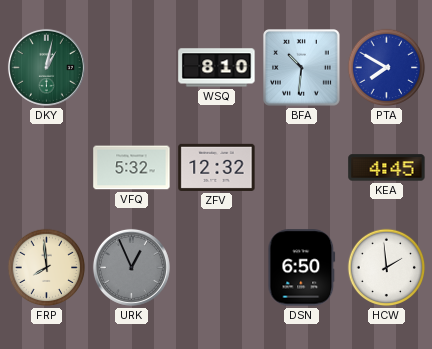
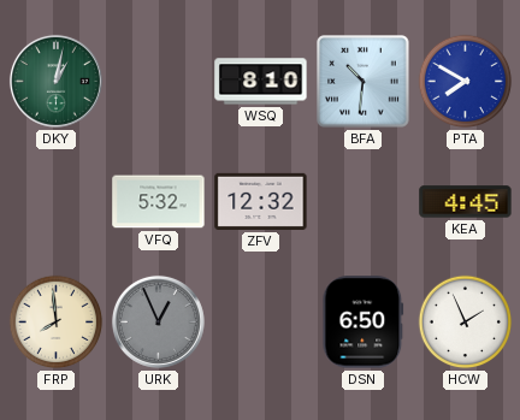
HCW: 1:59 -> 1:56
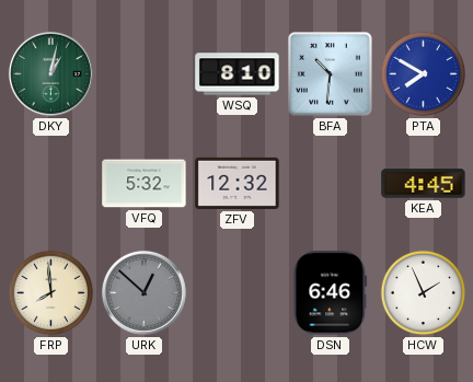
URK: 12:56 -> 12:52
DSN: 6:50 -> 6:46
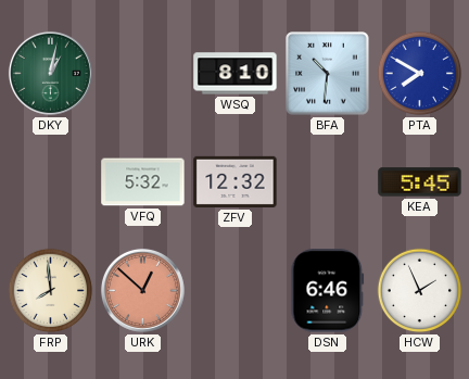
KEA: 4:45 -> 5:45
URK dial: grey -> salmon
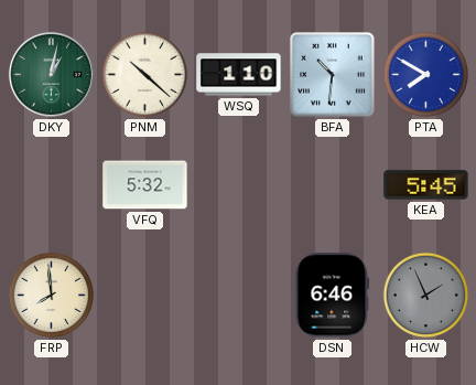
PNM: none -> 10:22
WSQ: 8:10 -> 1:10
ZFV: 12:32 -> none
URK: 12:52 -> none
HCW dial: white -> grey
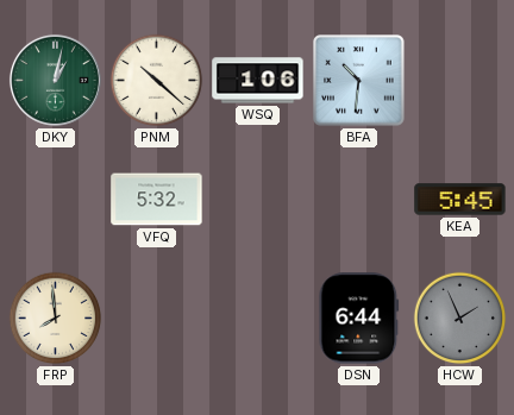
WSQ: 1:10 -> 1:06
PTA: 7:50 -> none
DSN: 6:46 -> 6:44
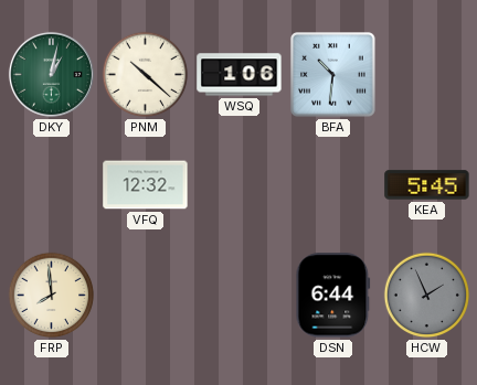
VFQ: 5:32 -> 12:32
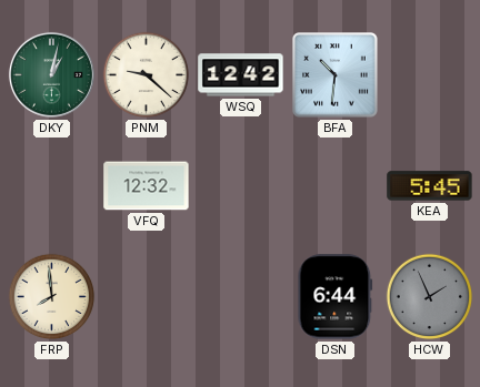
PNM: 10:22 -> 9:22
WSQ: 1:06 -> 12:42
